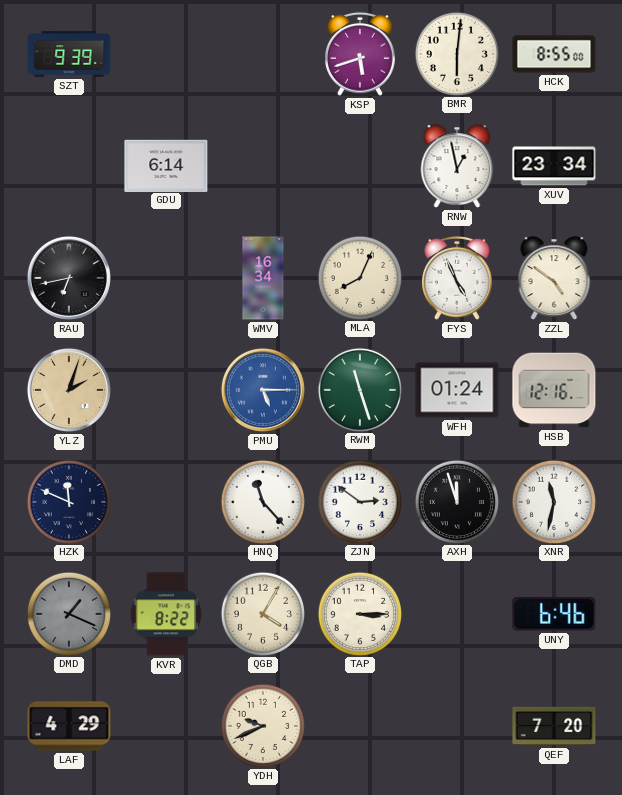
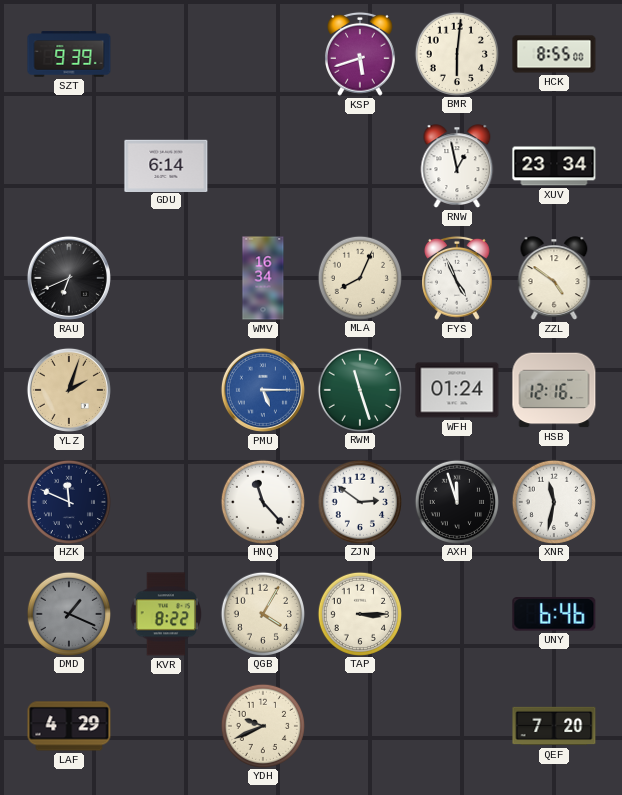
RAU: 6:43 -> 6:41
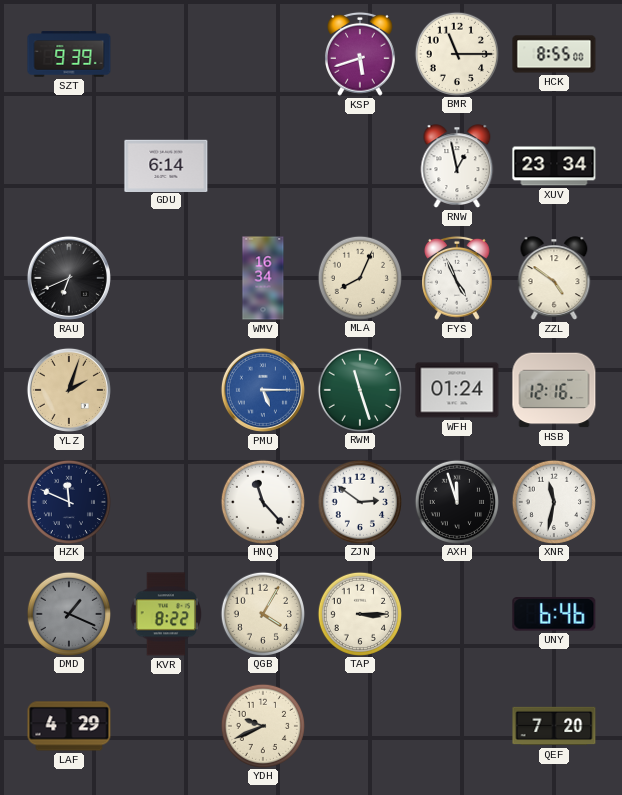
BMR: 6:01 -> 11:15
